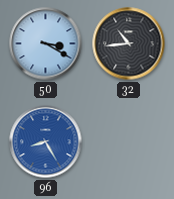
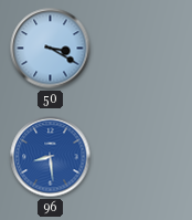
32: 10:44 -> none
96: 8:25 -> 8:29
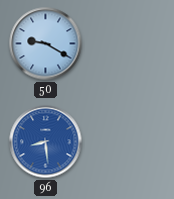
50: 3:20 -> 9:20
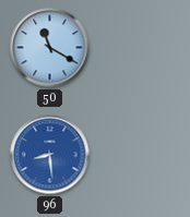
50: 9:20 -> 11:20
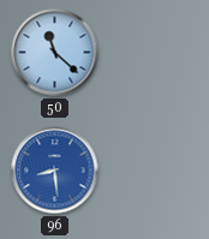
50: 11:20 -> 11:22
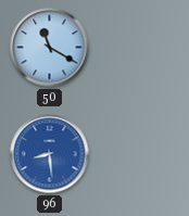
50: 11:22 -> 11:20
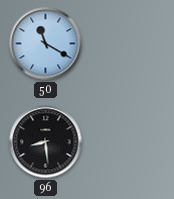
96 dial: blue -> black
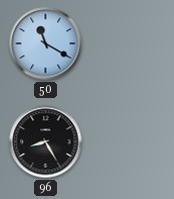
96: 8:29 -> 8:25
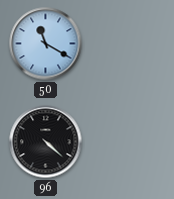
96: 8:25 -> 4:22
